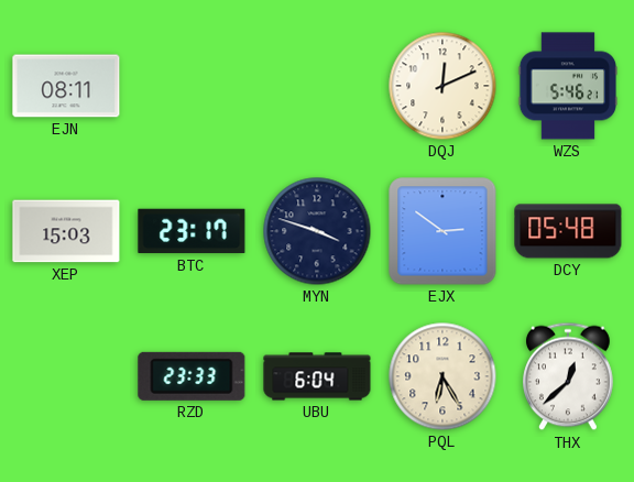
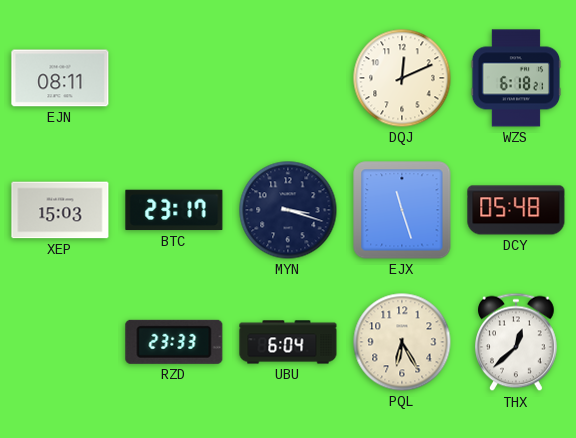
WZS: 5:46 -> 6:18
MYN: 3:48 -> 3:18
EJX: 2:51 -> 11:27
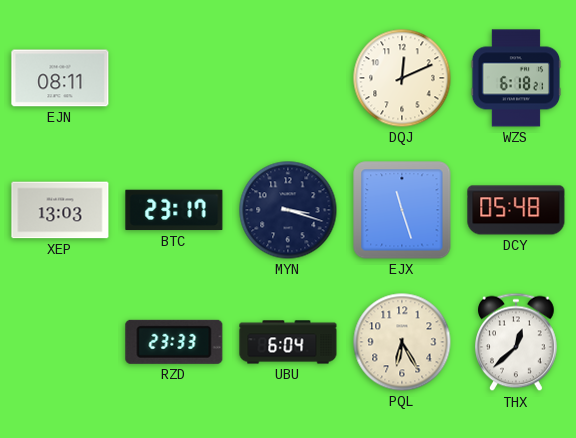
XEP: 15:03 -> 13:03
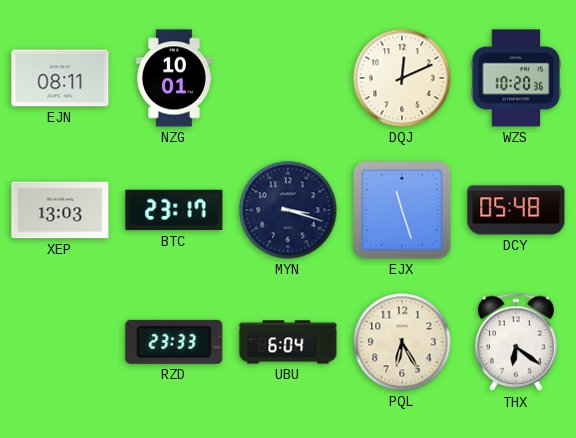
NZG: none -> 10:01
WZS: 6:18 -> 10:20
THX: 12:38 -> 6:21
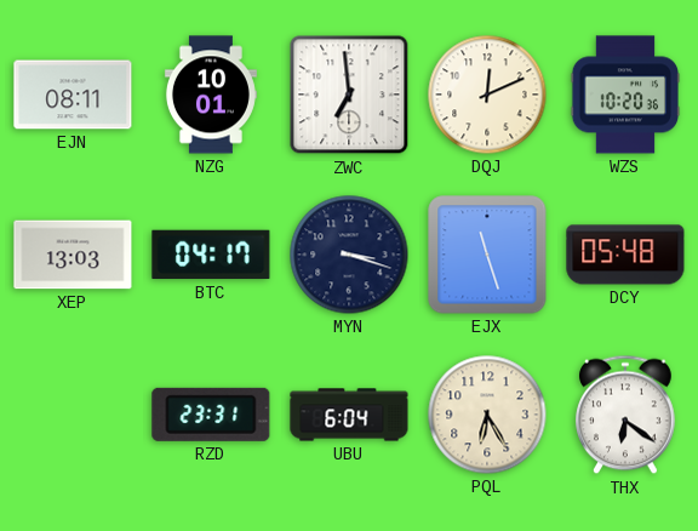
ZWC: none -> 6:59
BTC: 23:17 -> 04:17
RZD: 23:33 -> 23:31
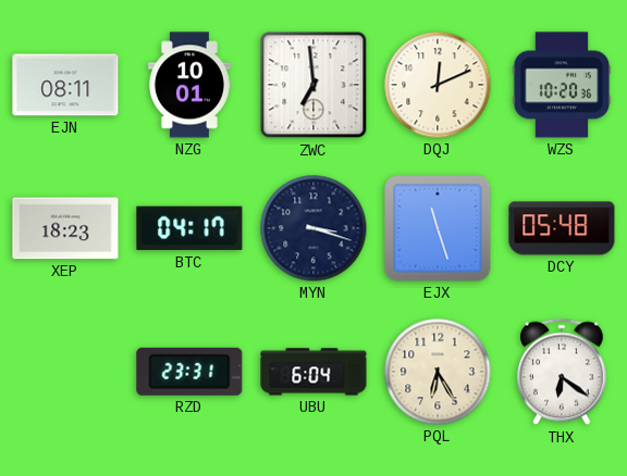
XEP: 13:03 -> 18:23
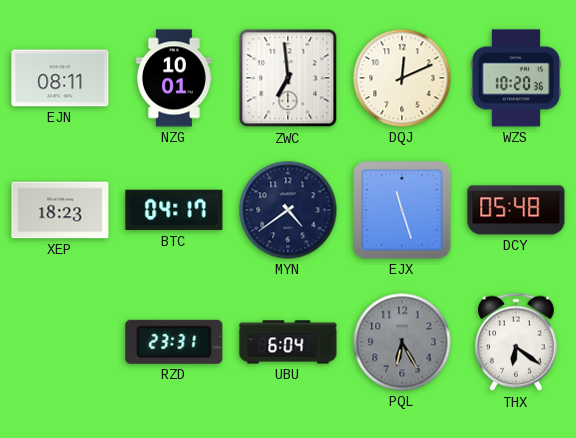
MYN: 3:18 -> 4:39
PQL dial: cream -> grey
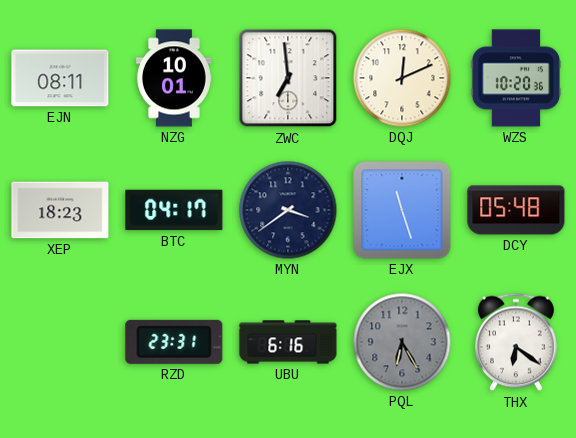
MYN: 4:39 -> 3:39
UBU: 6:04 -> 6:16
